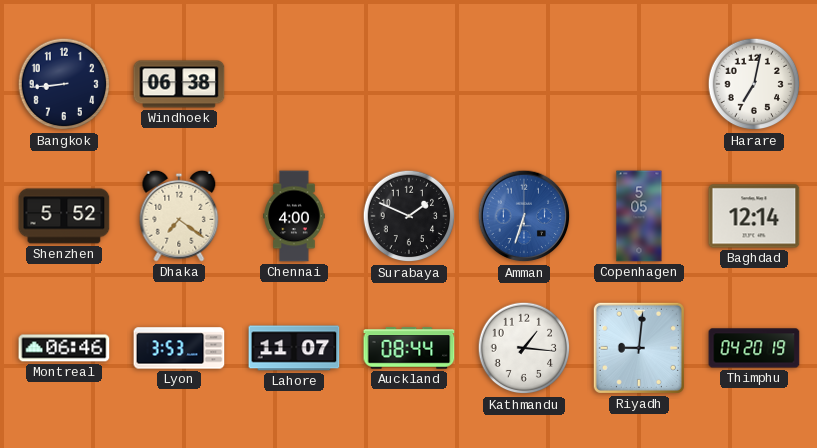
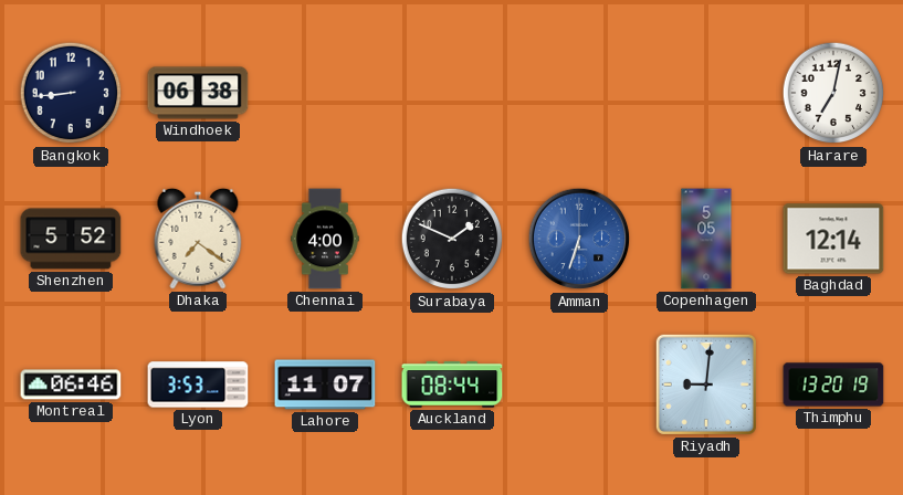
Kathmandu: 1:16 -> none
Thimphu: 04:20 -> 13:20
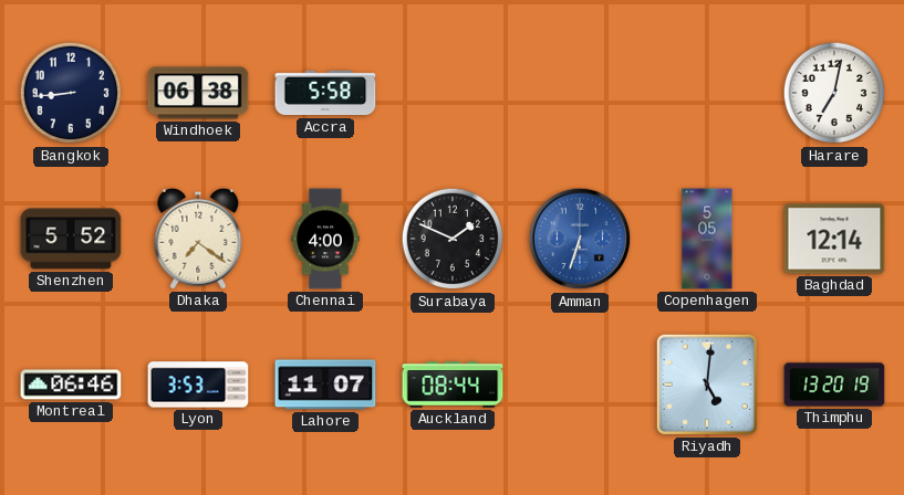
Accra: none -> 5:58
Riyadh: 9:01 -> 5:01
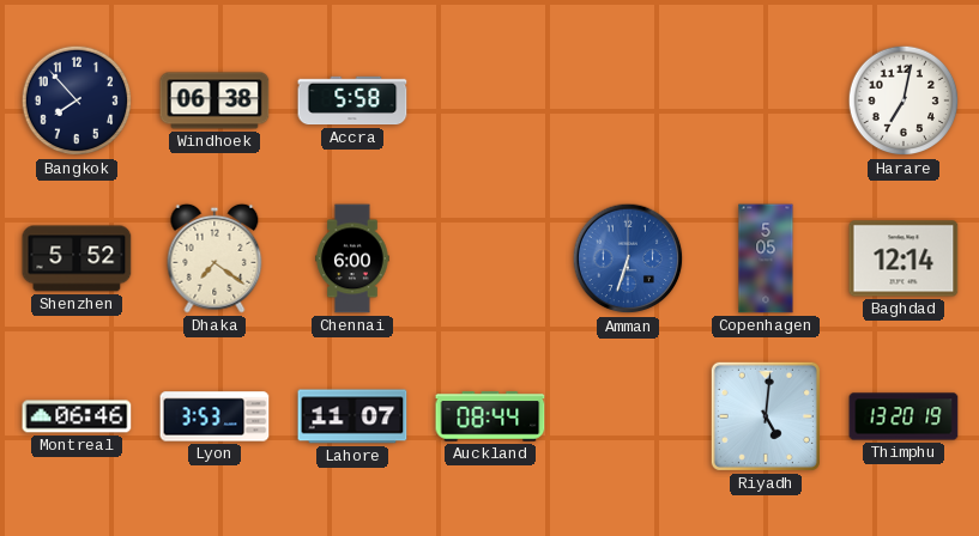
Bangkok: 8:44 -> 7:53
Chennai: 4:00 -> 6:00
Surabaya: 1:49 -> none
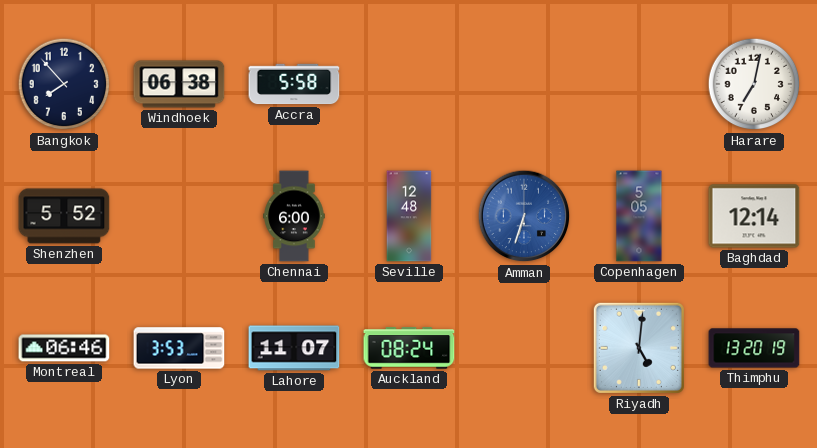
Dhaka: 7:21 -> none
Seville: none -> 12:48
Auckland: 08:44 -> 08:24
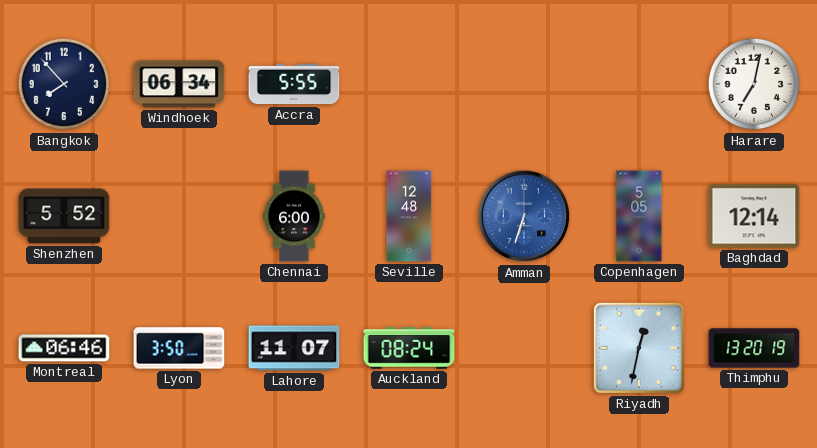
Windhoek: 06:38 -> 06:34
Accra: 5:58 -> 5:55
Lyon: 3:53 -> 3:50
Riyadh: 5:01 -> 12:32
